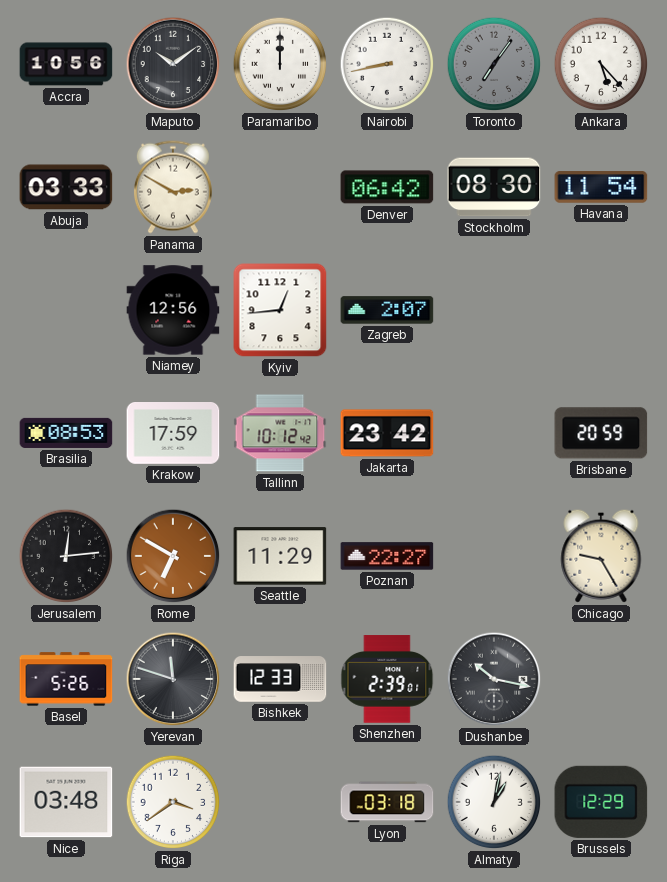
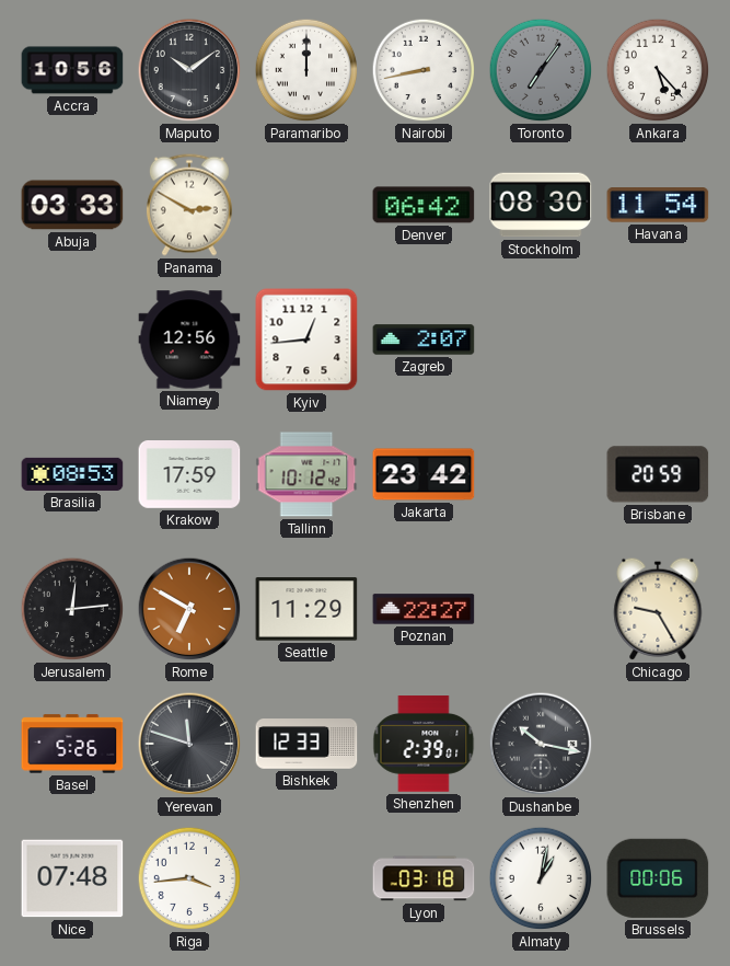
Nice: 03:48 -> 07:48
Riga: 3:39 -> 3:44
Brussels: 12:29 -> 00:06
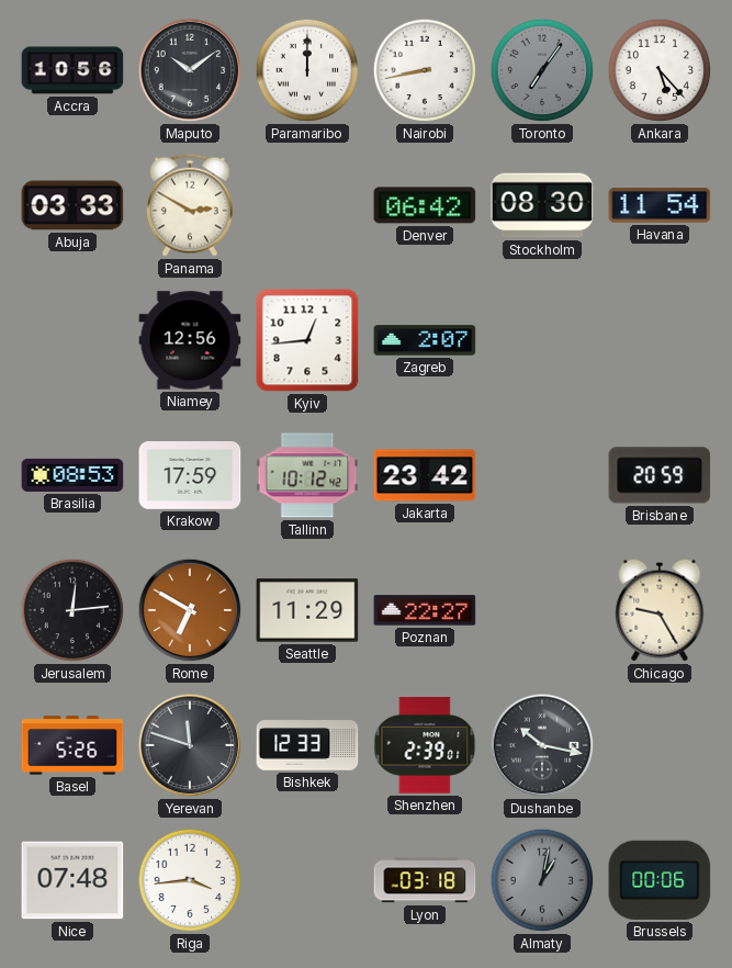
Almaty dial: white -> grey
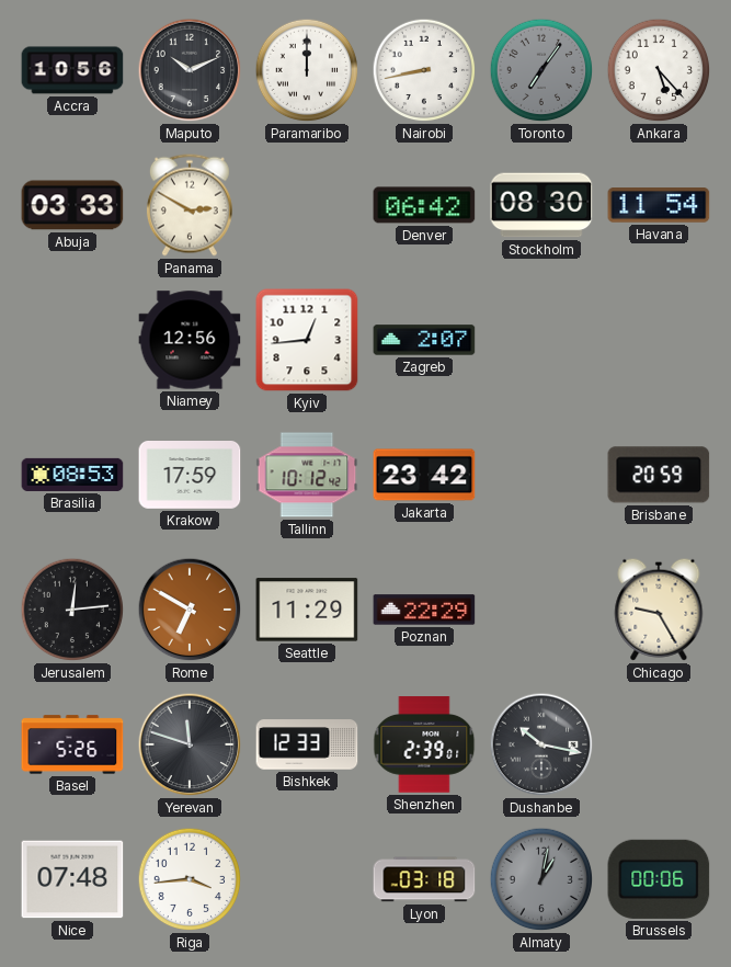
Maputo: 10:09 -> 10:11
Poznan: 22:27 -> 22:29
